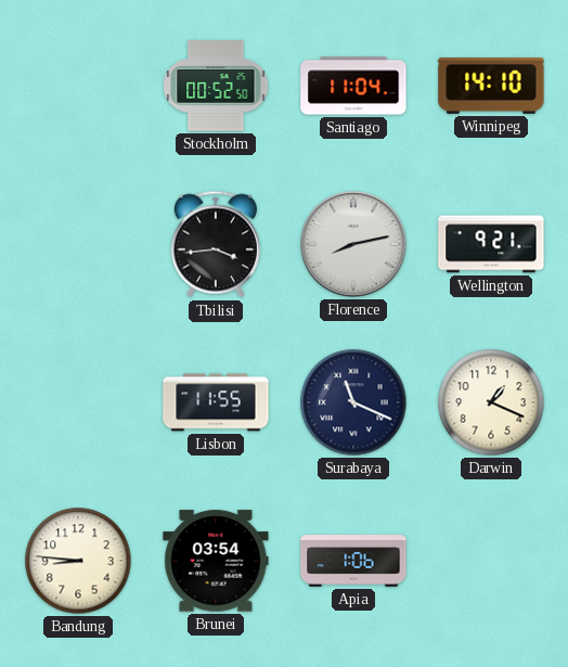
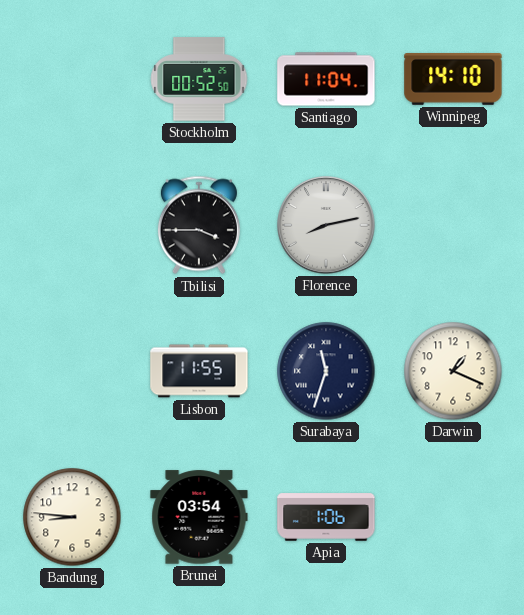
Tbilisi: 3:44 -> 3:45
Wellington: 9:21 -> none
Surabaya: 11:19 -> 11:33
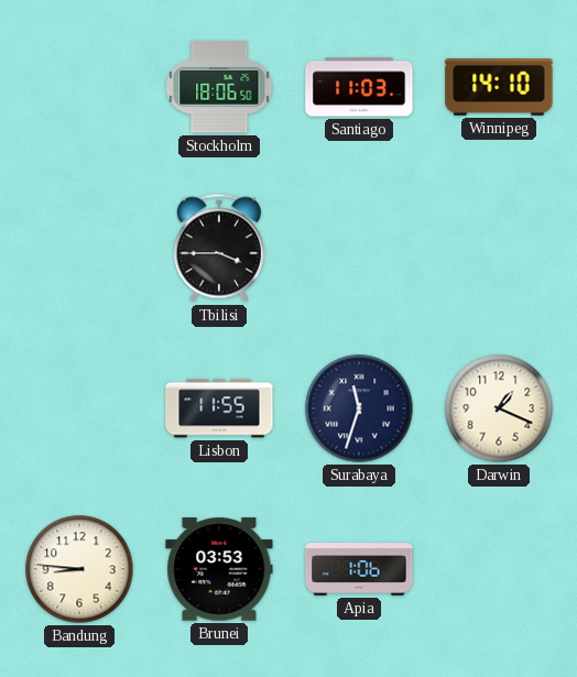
Stockholm: 00:52 -> 18:06
Santiago: 11:04 -> 11:03
Florence: 8:13 -> none
Brunei: 03:54 -> 03:53
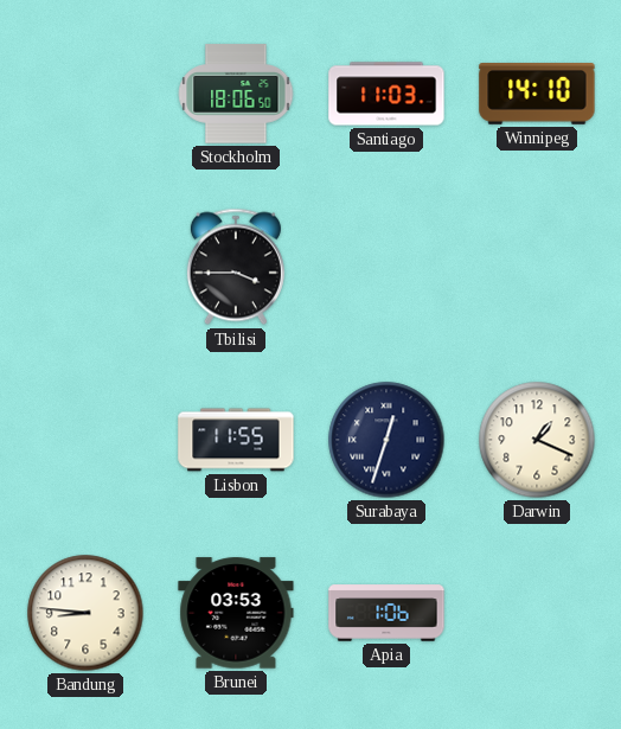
Surabaya: 11:33 -> 12:33
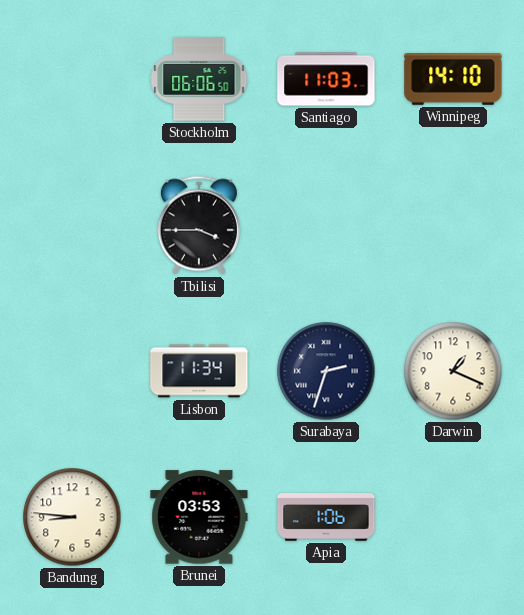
Stockholm: 18:06 -> 06:06
Lisbon: 11:55 -> 11:34
Surabaya: 12:33 -> 2:33
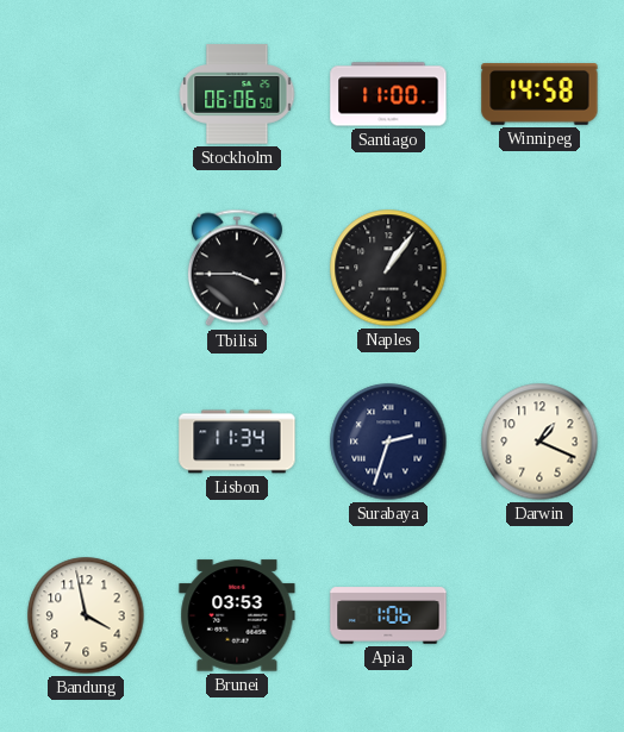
Santiago: 11:03 -> 11:00
Winnipeg: 14:10 -> 14:58
Naples: none -> 1:06
Bandung: 8:46 -> 3:58
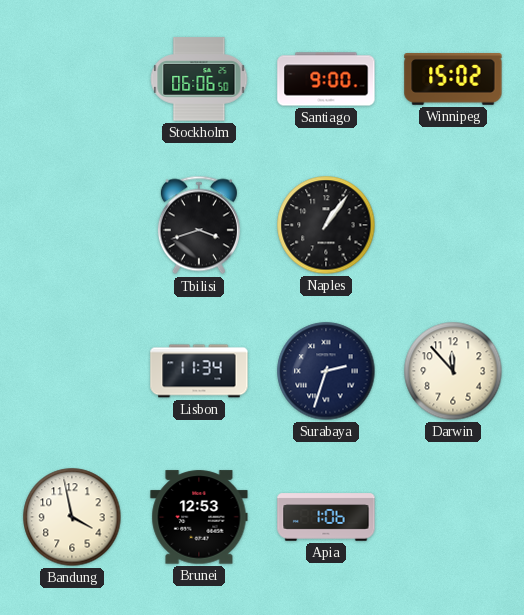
Santiago: 11:00 -> 9:00
Winnipeg: 14:58 -> 15:02
Tbilisi: 3:45 -> 3:42
Darwin: 1:19 -> 11:53
Brunei: 03:53 -> 12:53
